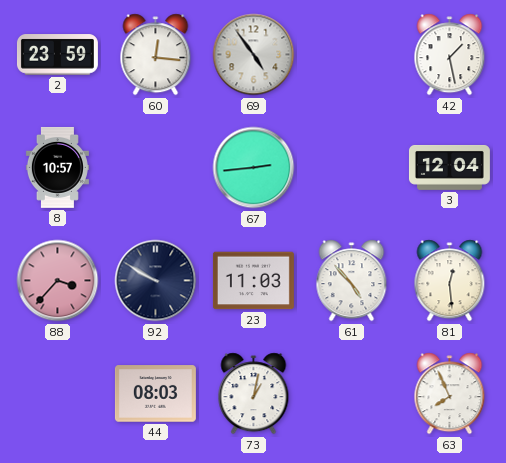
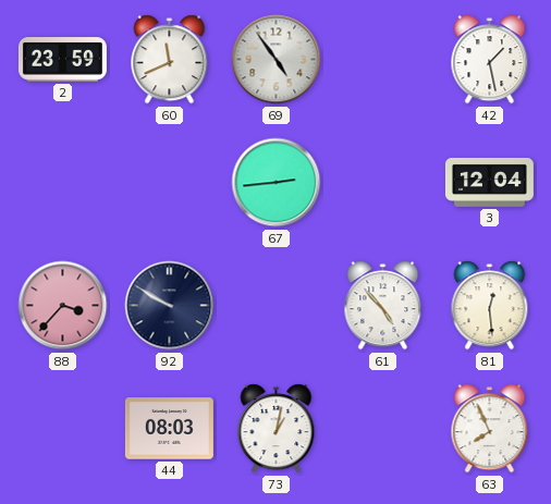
60: 12:16 -> 11:41
8: 10:57 -> none
23: 11:03 -> none
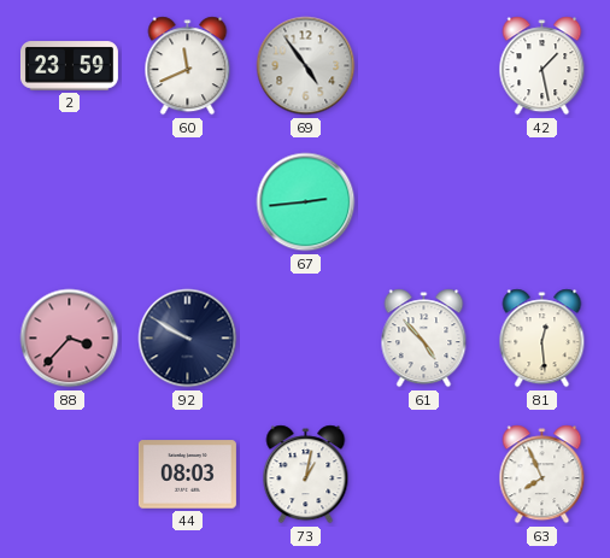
3: 12:04 -> none
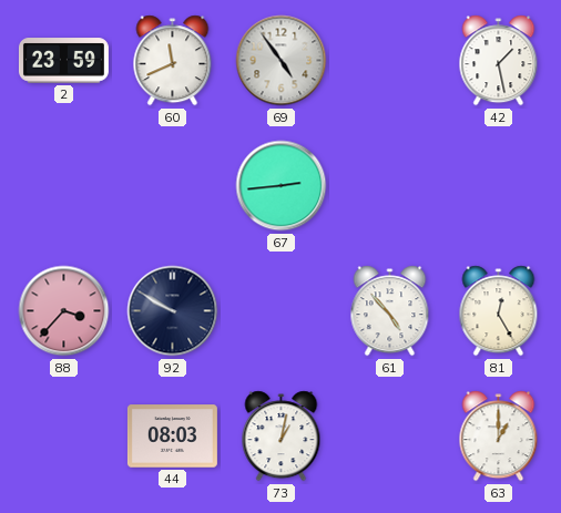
81: 12:29 -> 12:25
63: 7:56 -> 1:00
